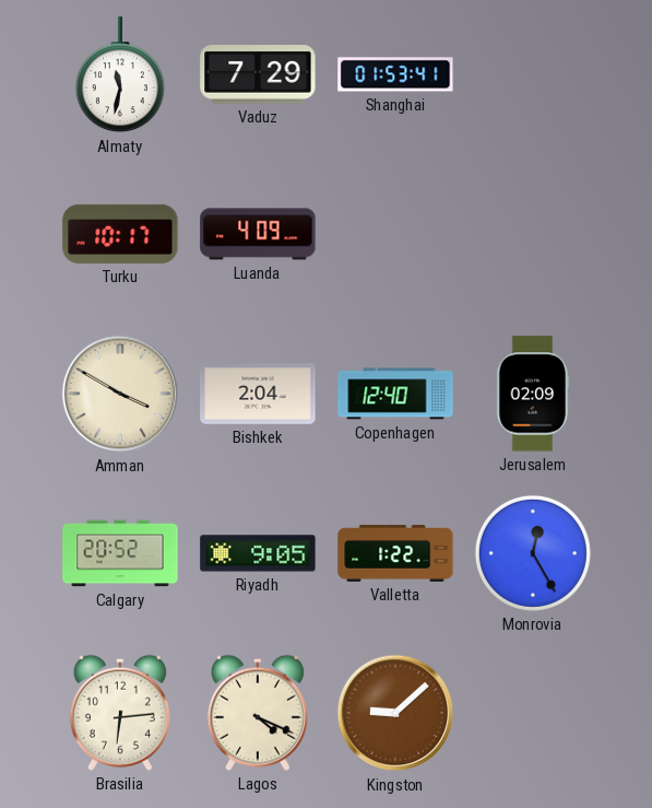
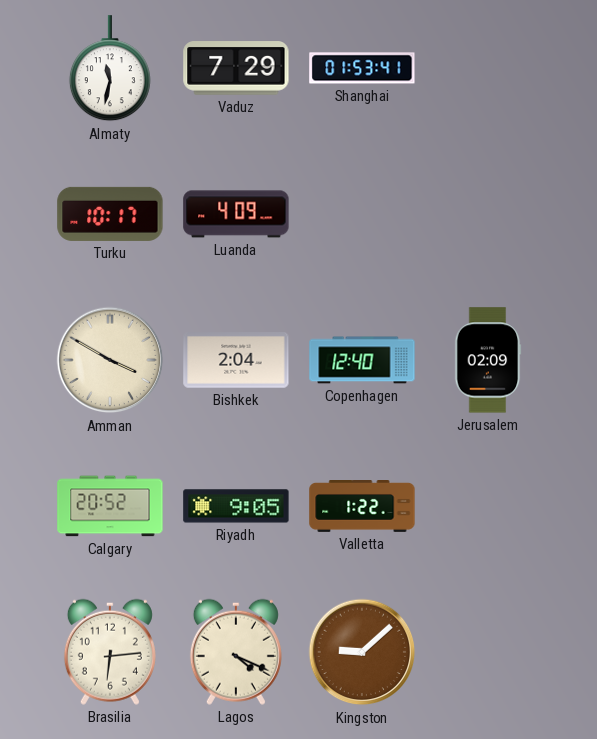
Monrovia: 12:25 -> none
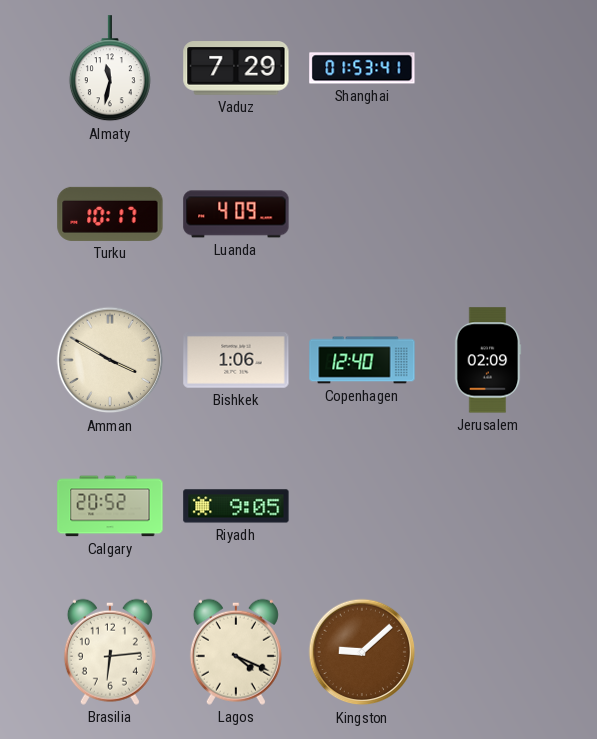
Bishkek: 2:04 -> 1:06
Valletta: 1:22 -> none
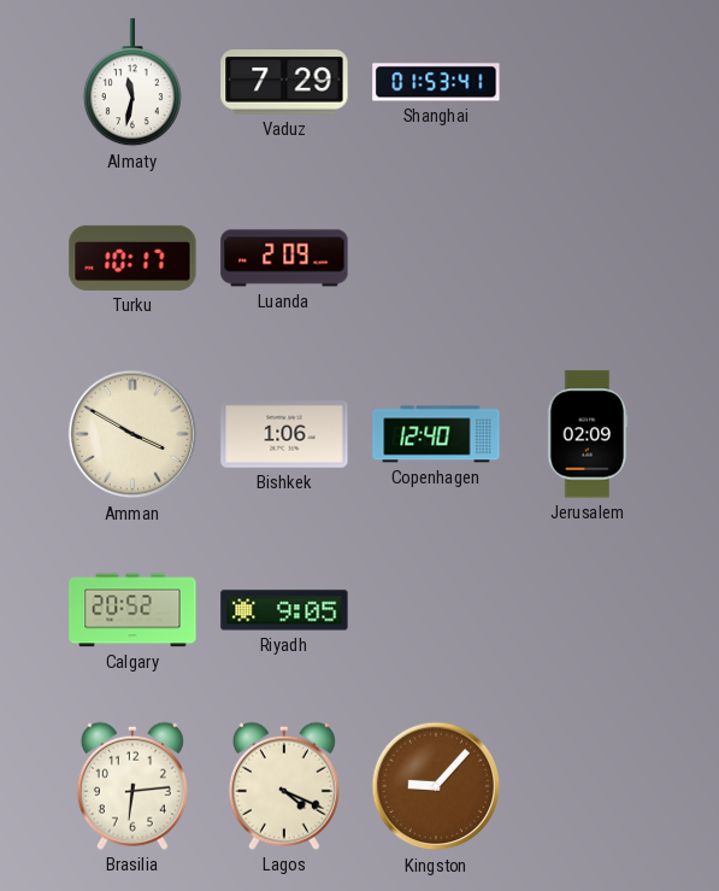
Luanda: 4:09 -> 2:09
Kingston: 9:08 -> 9:07
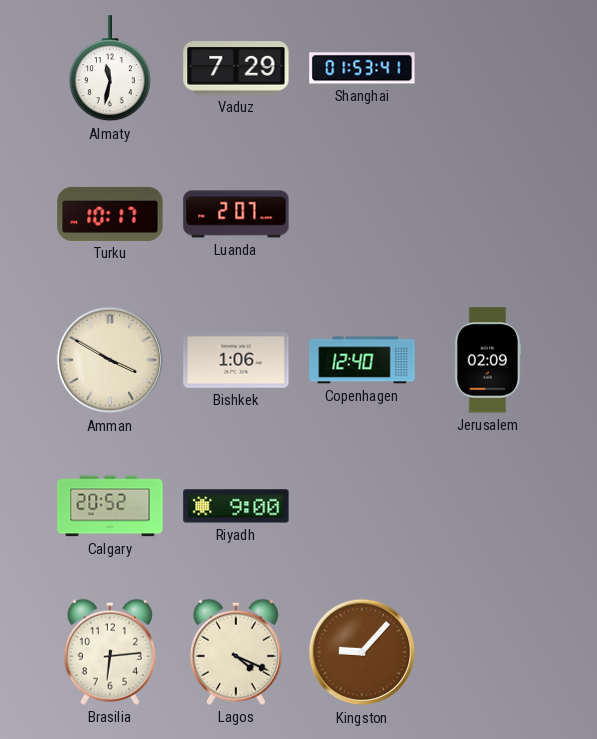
Luanda: 2:09 -> 2:07
Riyadh: 9:05 -> 9:00
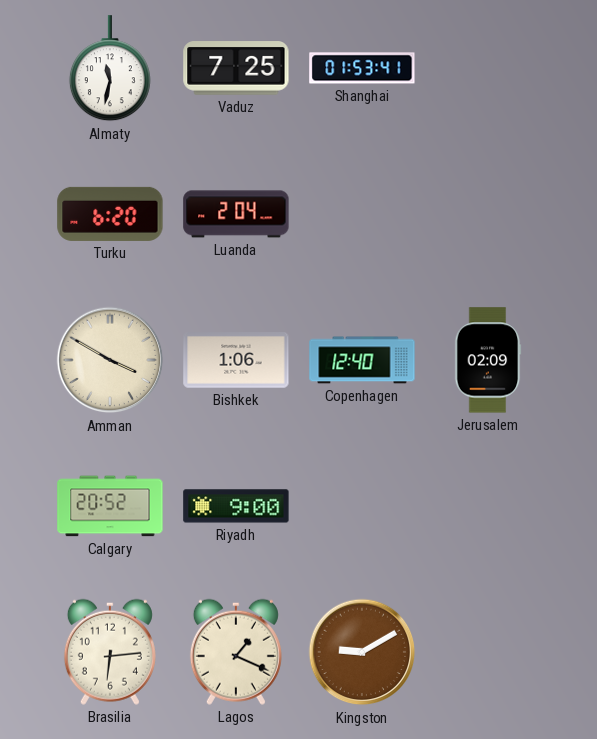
Vaduz: 7:29 -> 7:25
Turku: 10:17 -> 6:20
Luanda: 2:07 -> 2:04
Lagos: 4:19 -> 1:19
Kingston: 9:07 -> 9:10
